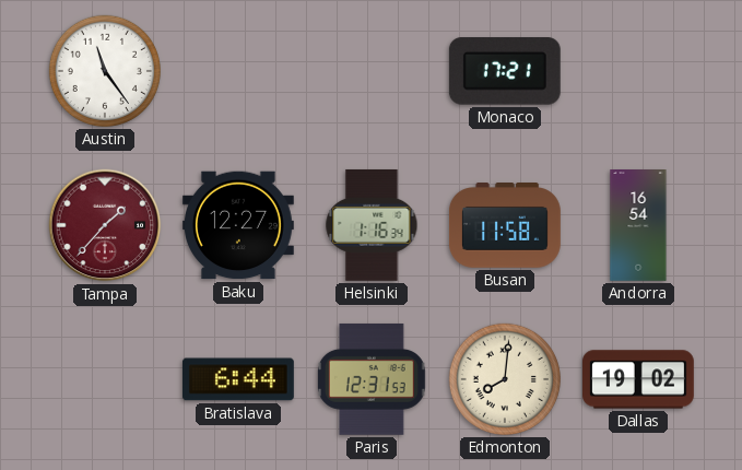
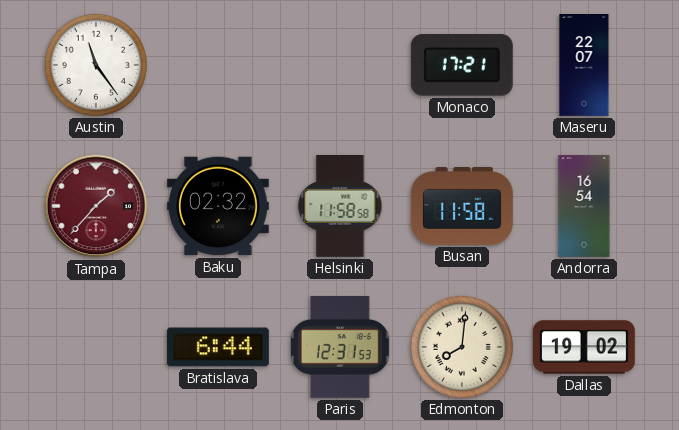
Maseru: none -> 22:07
Baku: 12:27 -> 02:32
Helsinki: 1:16 -> 11:58
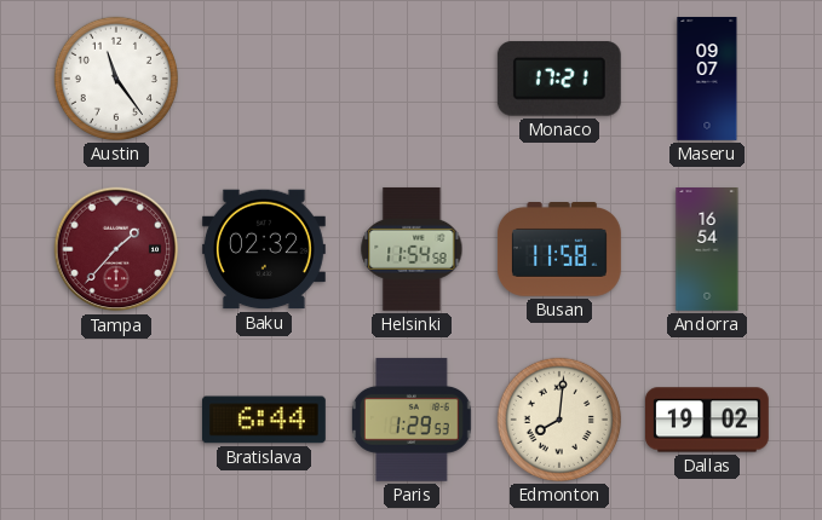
Maseru: 22:07 -> 09:07
Helsinki: 11:58 -> 11:54
Paris: 12:31 -> 1:29
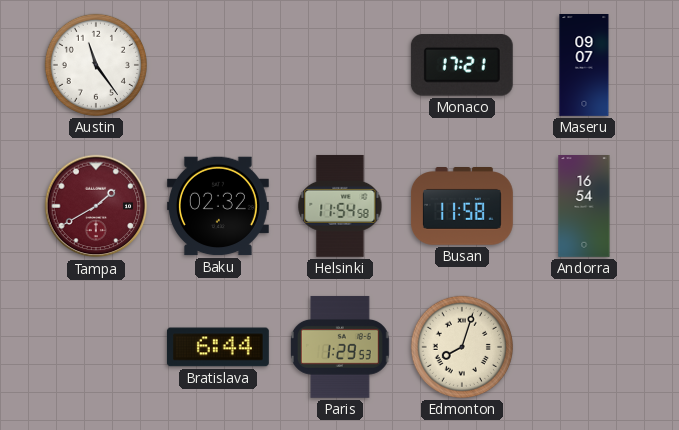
Tampa: 1:37 -> 1:40
Edmonton: 8:01 -> 8:03
Dallas: 19:02 -> none
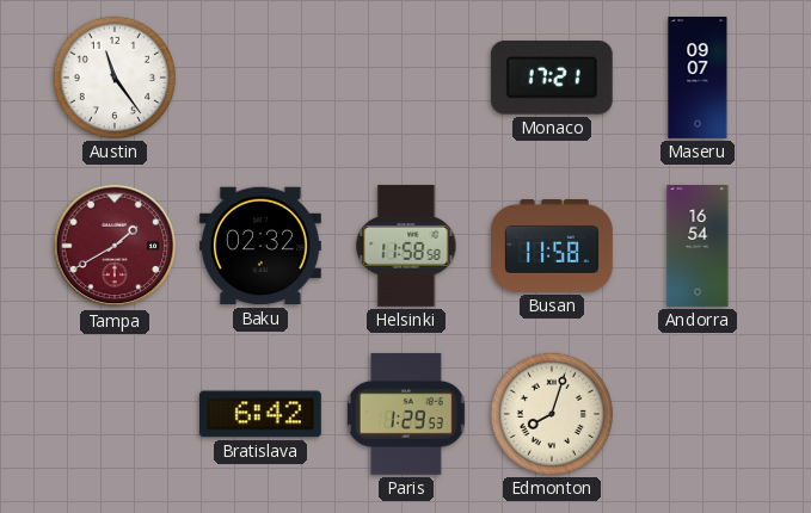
Helsinki: 11:54 -> 11:58
Bratislava: 6:44 -> 6:42
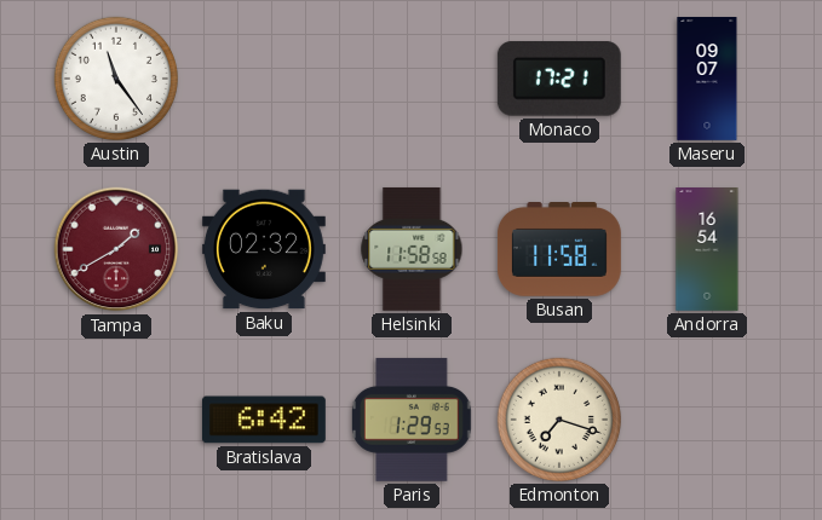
Edmonton: 8:03 -> 7:18
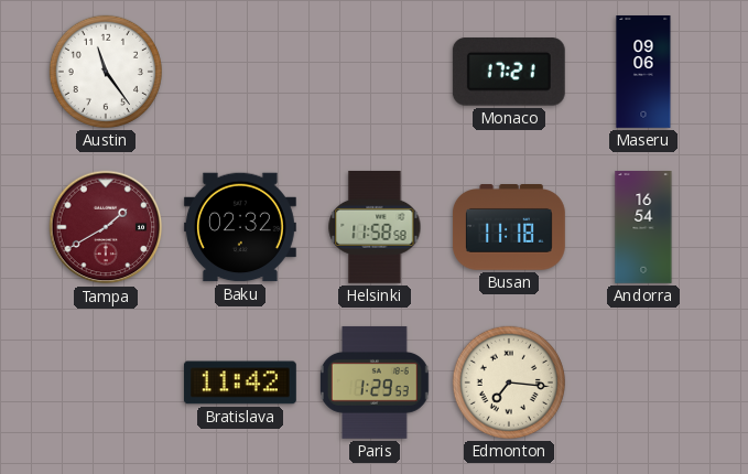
Maseru: 09:07 -> 09:06
Busan: 11:58 -> 11:18
Bratislava: 6:42 -> 11:42
Edmonton: 7:18 -> 7:16
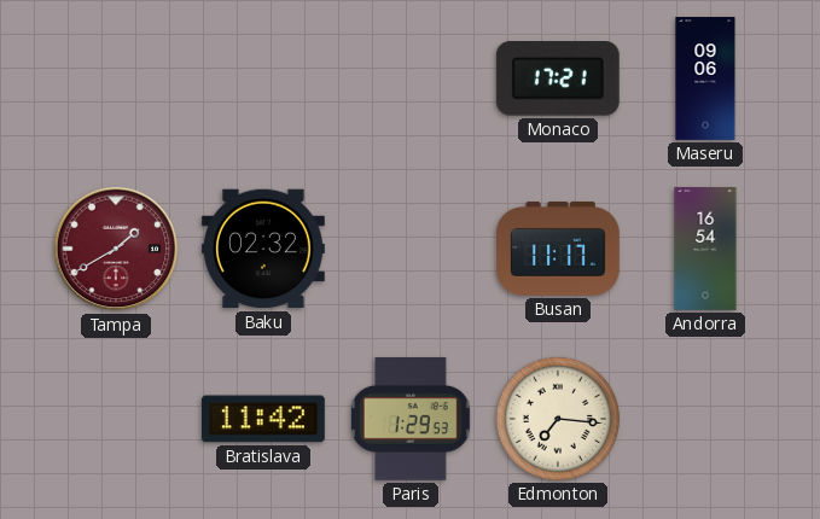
Austin: 11:24 -> none
Helsinki: 11:58 -> none
Busan: 11:18 -> 11:17
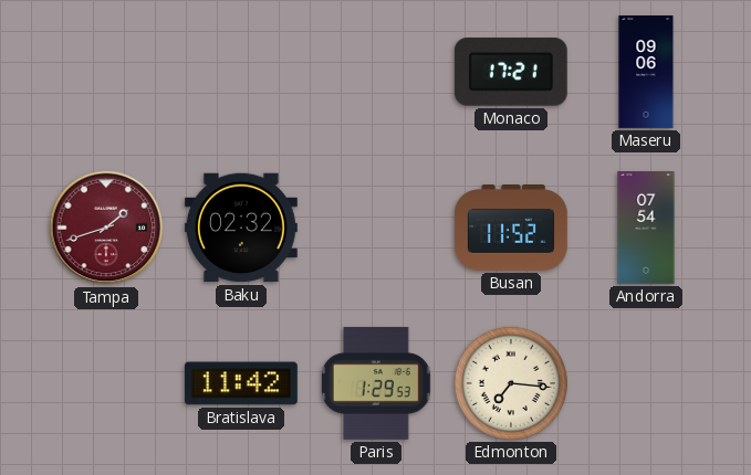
Tampa: 1:40 -> 1:42
Busan: 11:17 -> 11:52
Andorra: 16:54 -> 07:54
